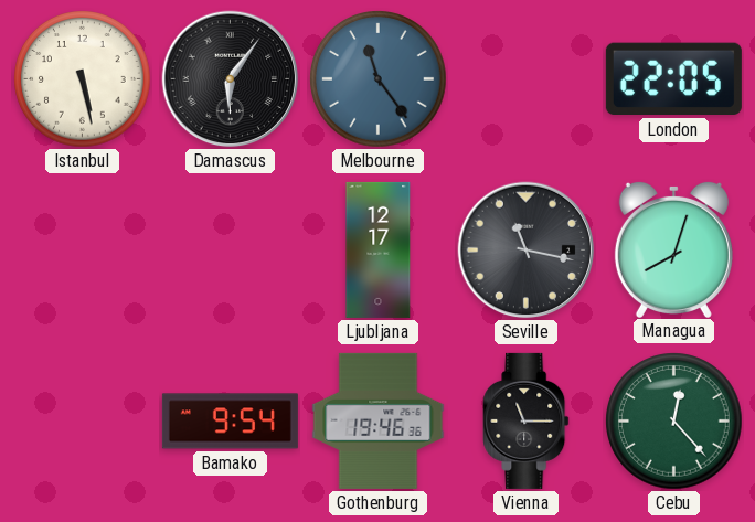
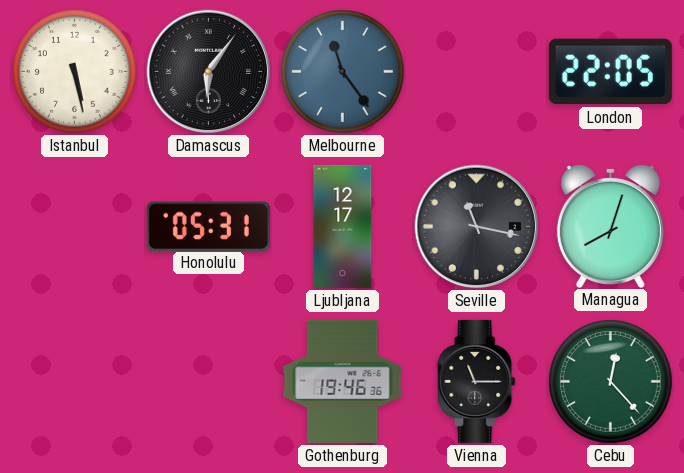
Honolulu: none -> 05:31
Bamako: 9:54 -> none
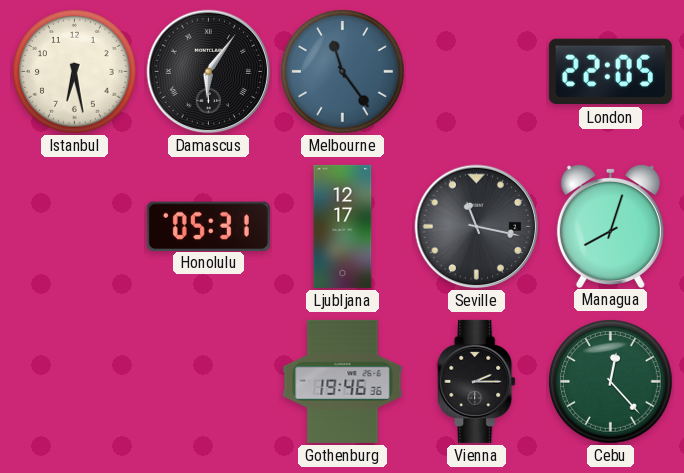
Istanbul: 5:28 -> 6:28
Vienna: 11:15 -> 2:15
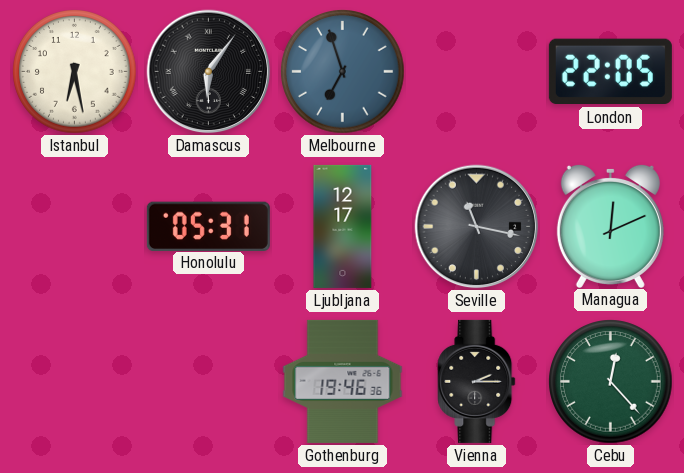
Melbourne: 11:24 -> 6:57
Managua: 8:03 -> 12:11
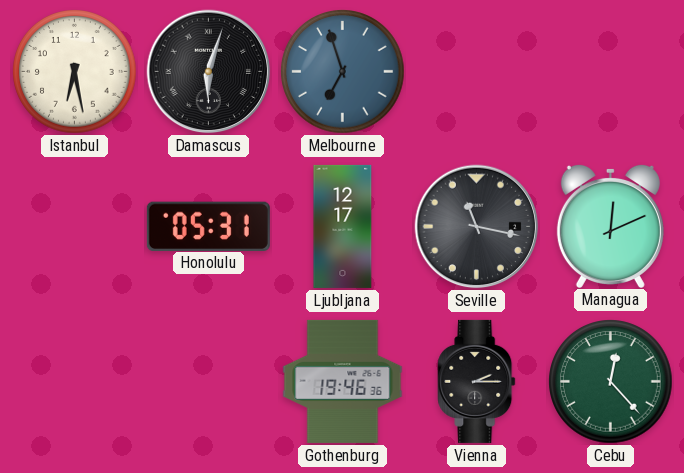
Damascus: 6:06 -> 6:03
London: 22:05 -> none
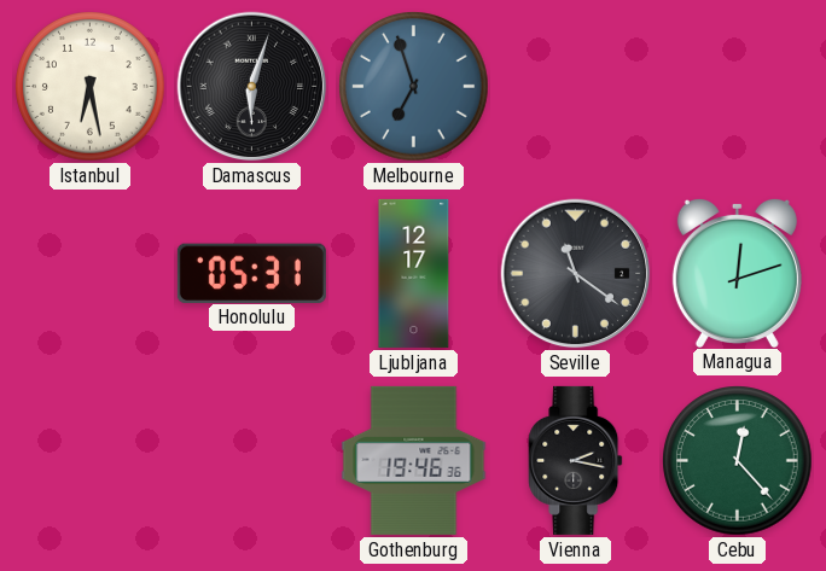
Seville: 11:17 -> 11:21
Managua: 12:11 -> 12:12
Vienna: 2:15 -> 2:17
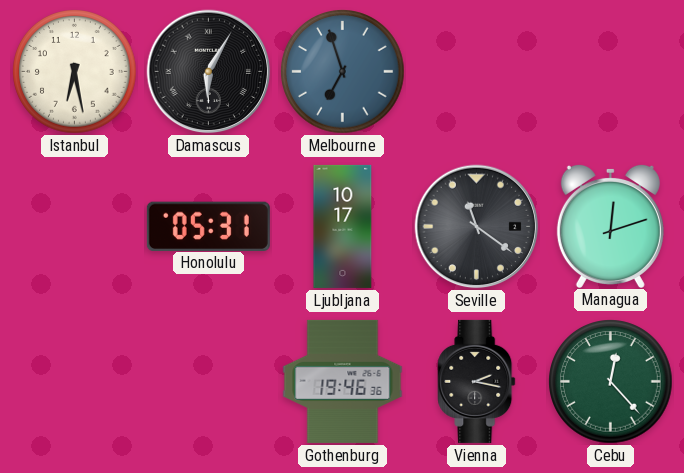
Damascus: 6:03 -> 6:05
Ljubljana: 12:17 -> 10:17
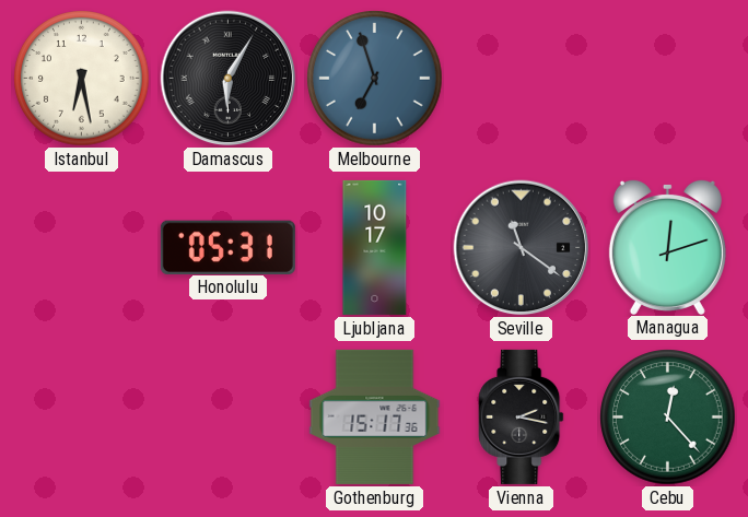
Gothenburg: 19:46 -> 15:17
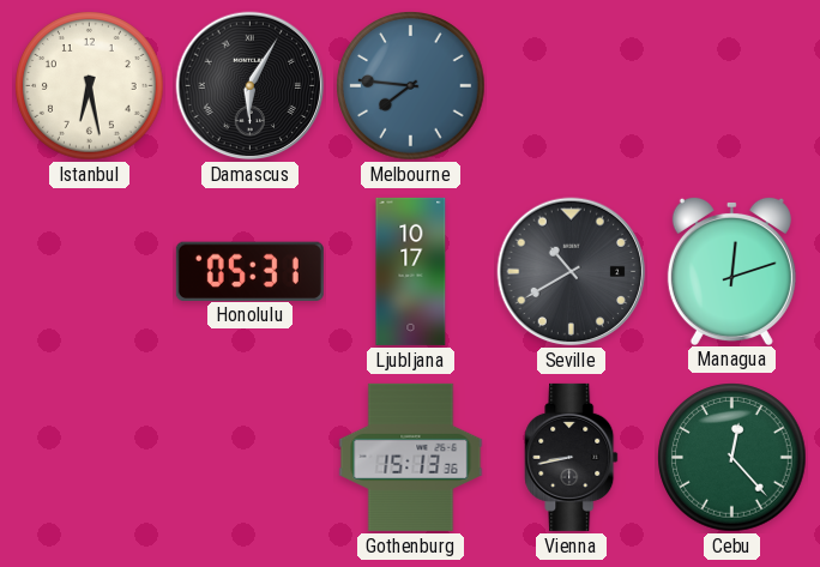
Melbourne: 6:57 -> 7:46
Seville: 11:21 -> 10:40
Gothenburg: 15:17 -> 15:13
Vienna: 2:17 -> 8:43
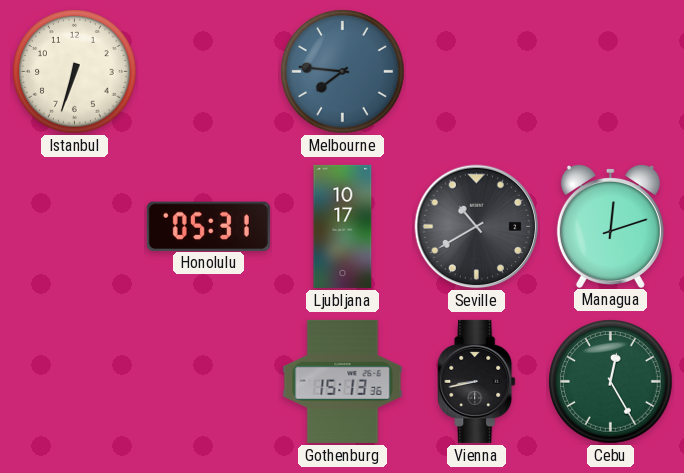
Istanbul: 6:28 -> 6:33
Damascus: 6:05 -> none
Cebu: 12:23 -> 12:25
